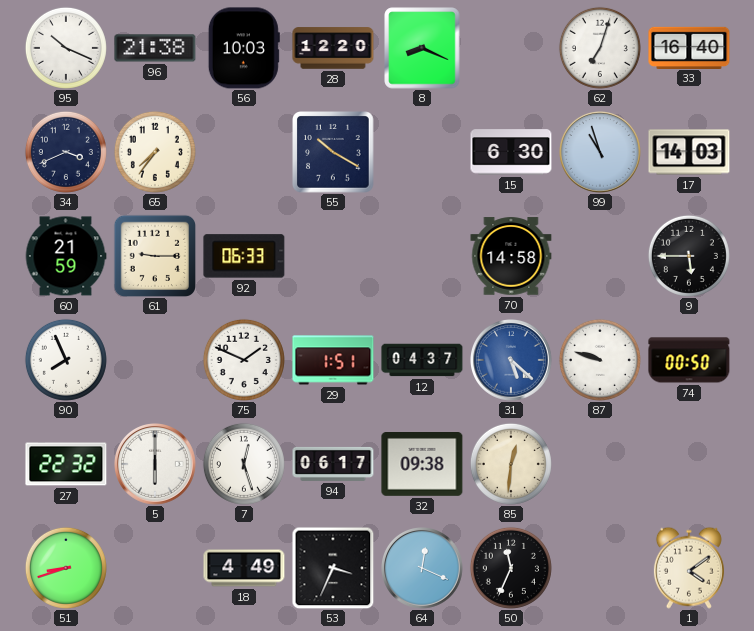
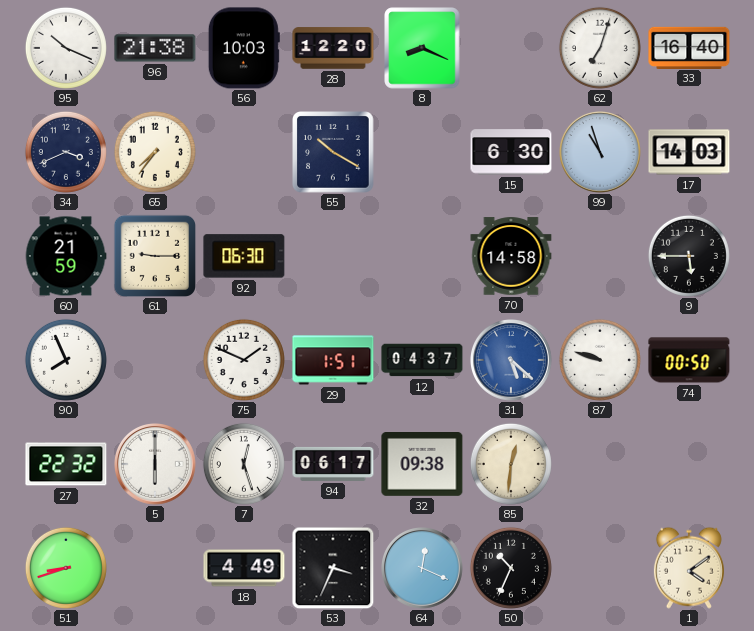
92: 06:33 -> 06:30
50: 11:34 -> 10:34
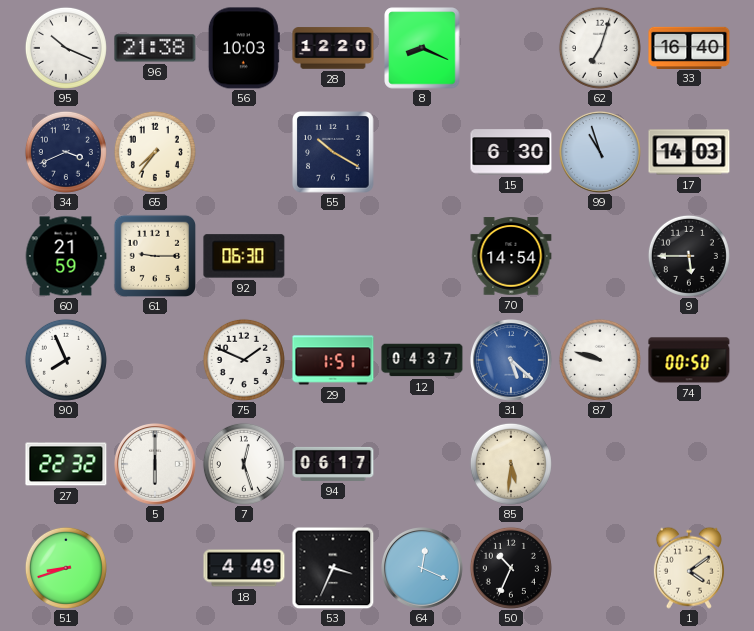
70: 14:58 -> 14:54
32: 09:38 -> none
85: 12:31 -> 5:31
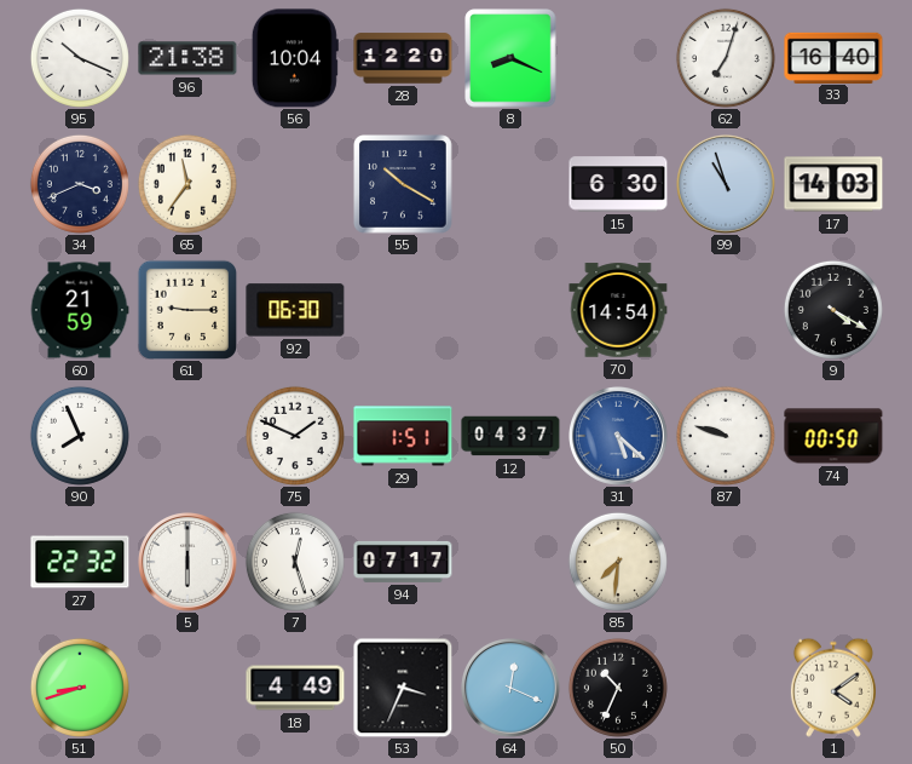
56: 10:03 -> 10:04
65: 7:36 -> 11:36
9: 5:45 -> 4:20
94: 06:17 -> 07:17
85: 5:31 -> 7:31
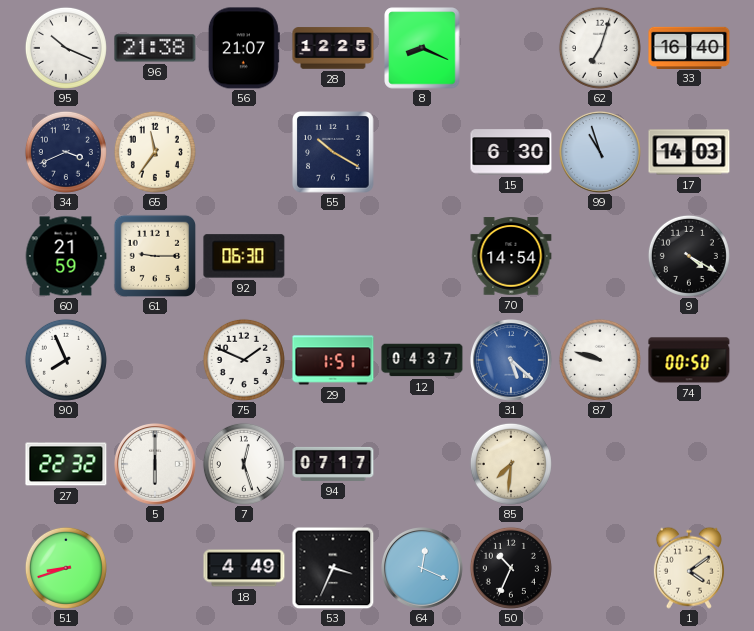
56: 10:04 -> 21:07
28: 12:20 -> 12:25
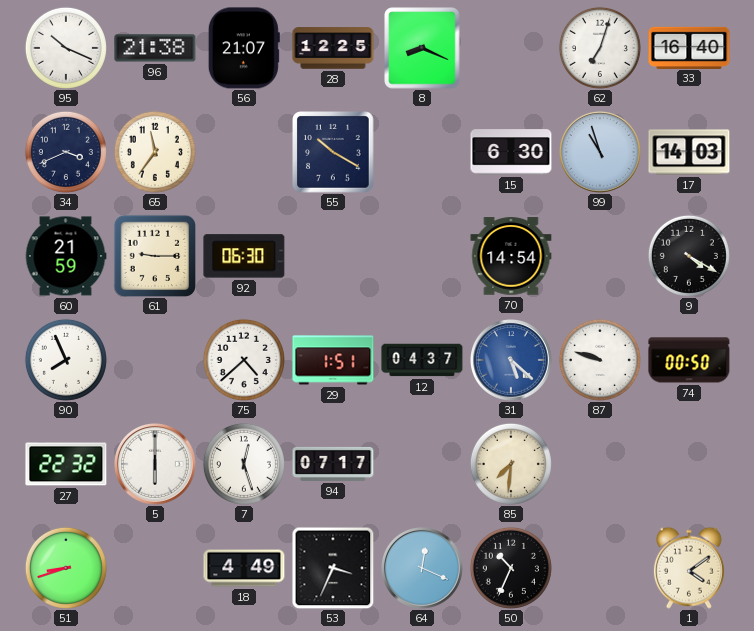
75: 1:49 -> 4:38
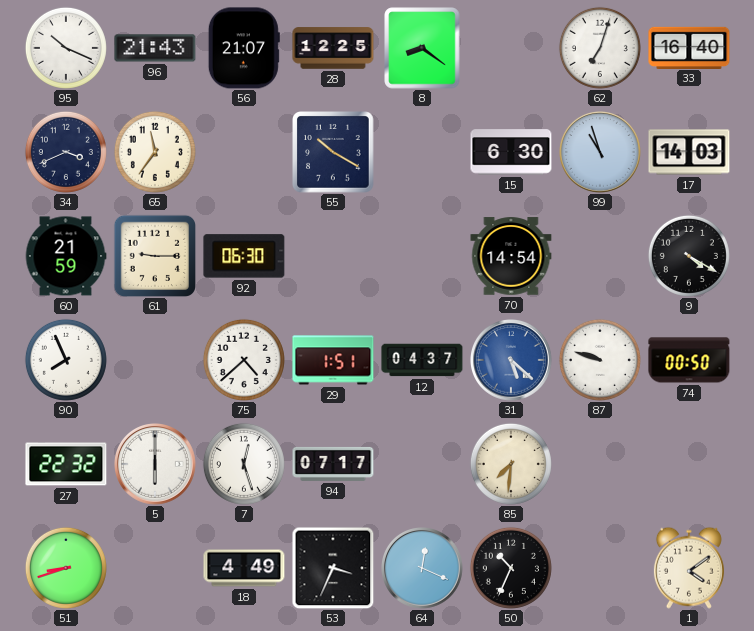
96: 21:38 -> 21:43
8: 8:19 -> 8:21
